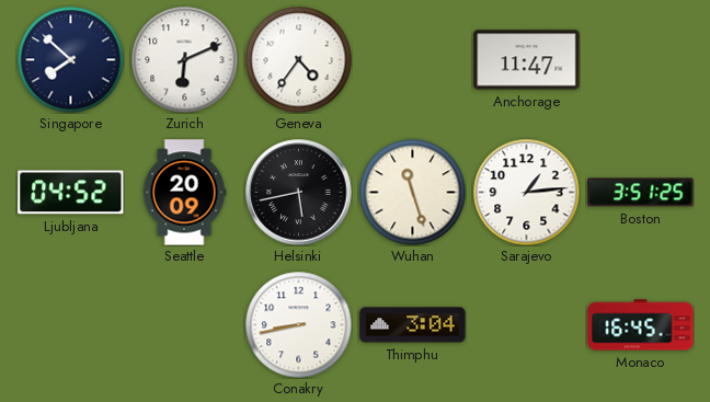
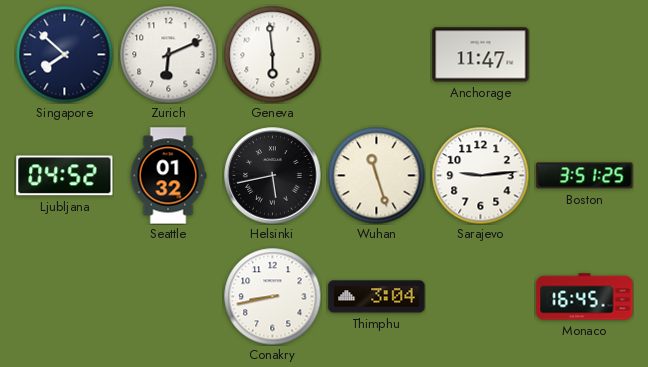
Geneva: 4:36 -> 5:59
Seattle: 20:09 -> 01:32
Sarajevo: 1:14 -> 9:14
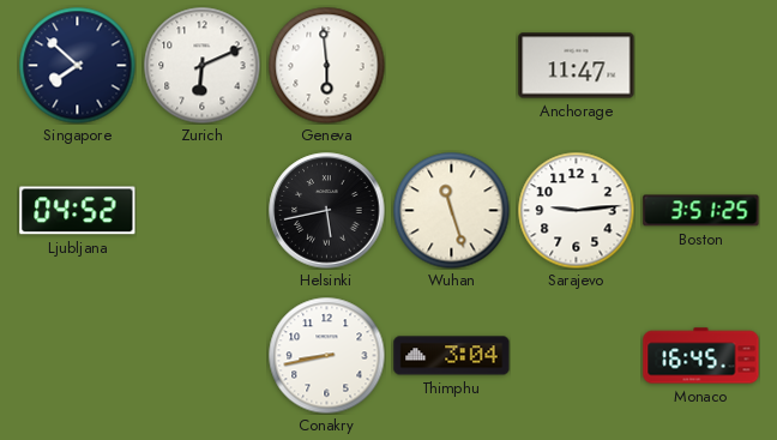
Seattle: 01:32 -> none
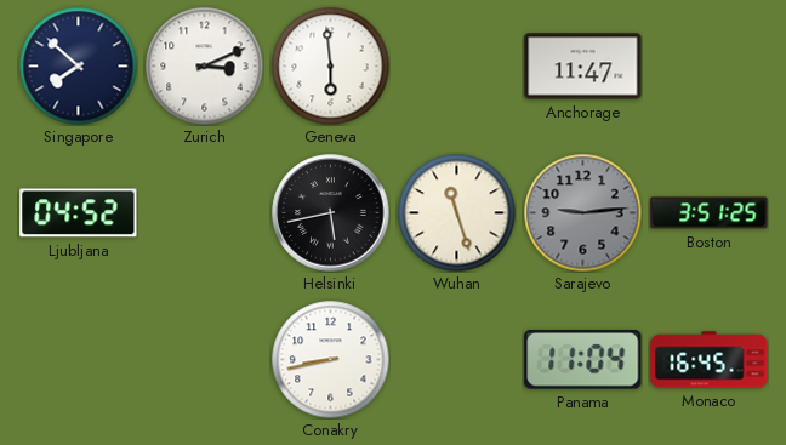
Zurich: 6:11 -> 3:11
Sarajevo dial: white -> grey
Thimphu: 3:04 -> none
Panama: none -> 11:04
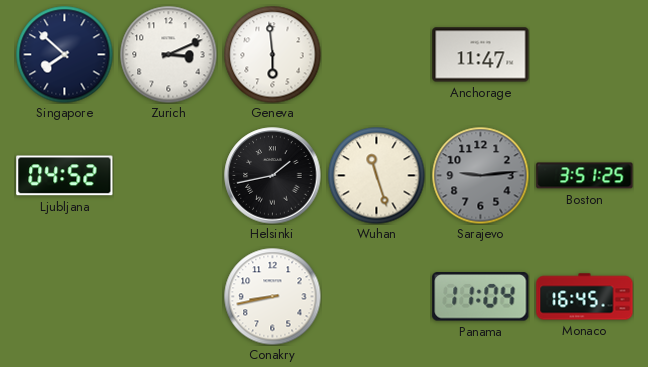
Helsinki: 5:43 -> 1:43
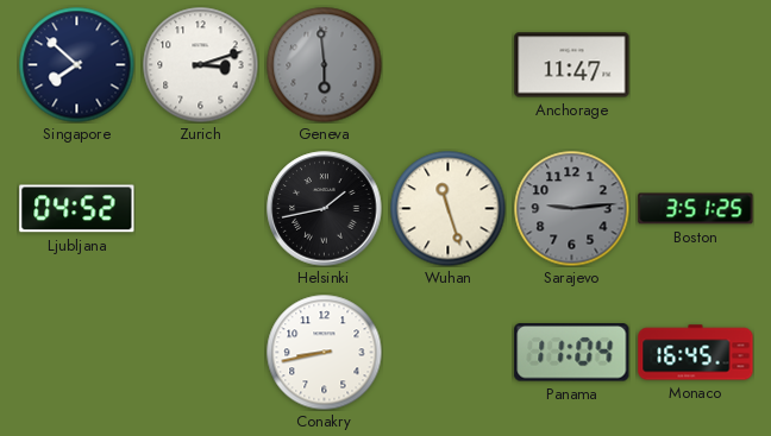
Zurich: 3:11 -> 3:12
Geneva dial: white -> grey
